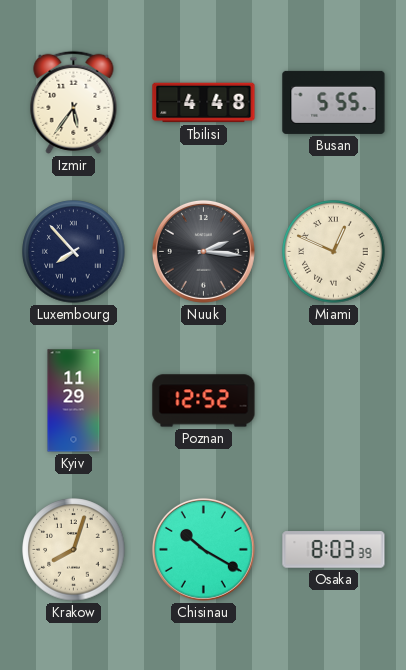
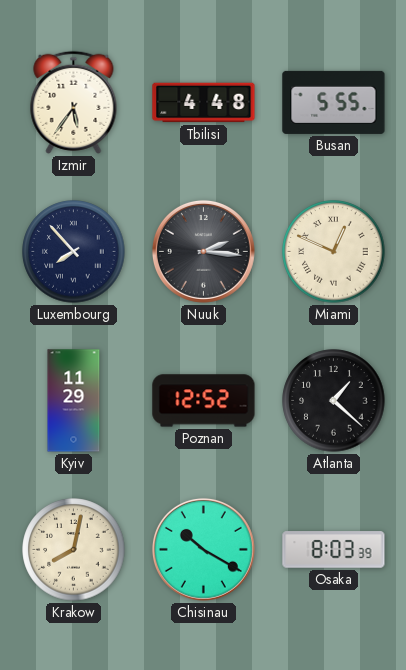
Atlanta: none -> 1:22
Krakow: 8:03 -> 8:02
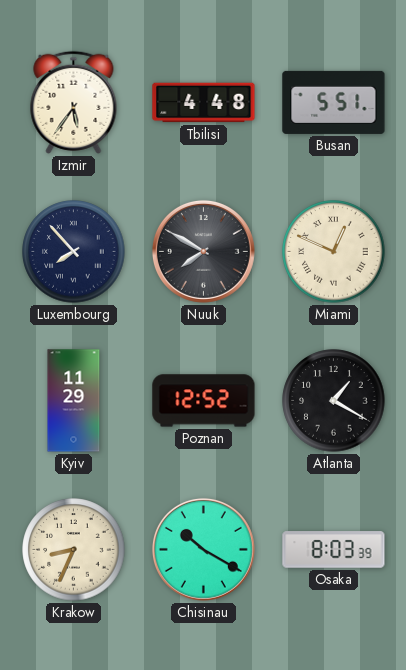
Busan: 5:55 -> 5:51
Nuuk: 2:16 -> 7:50
Atlanta: 1:22 -> 1:20
Krakow: 8:02 -> 8:34
